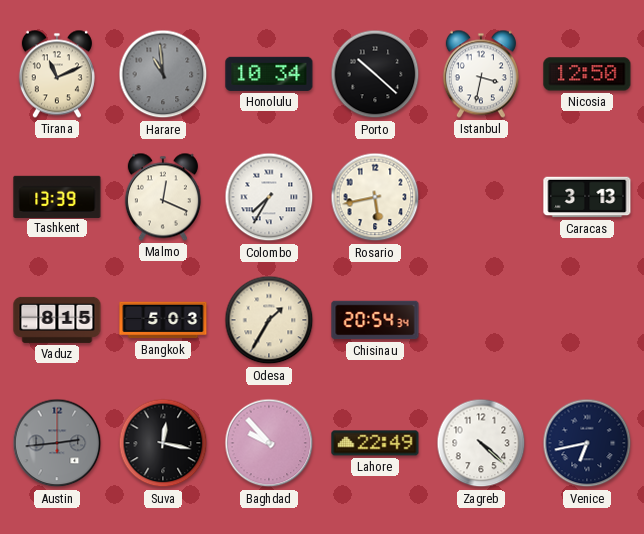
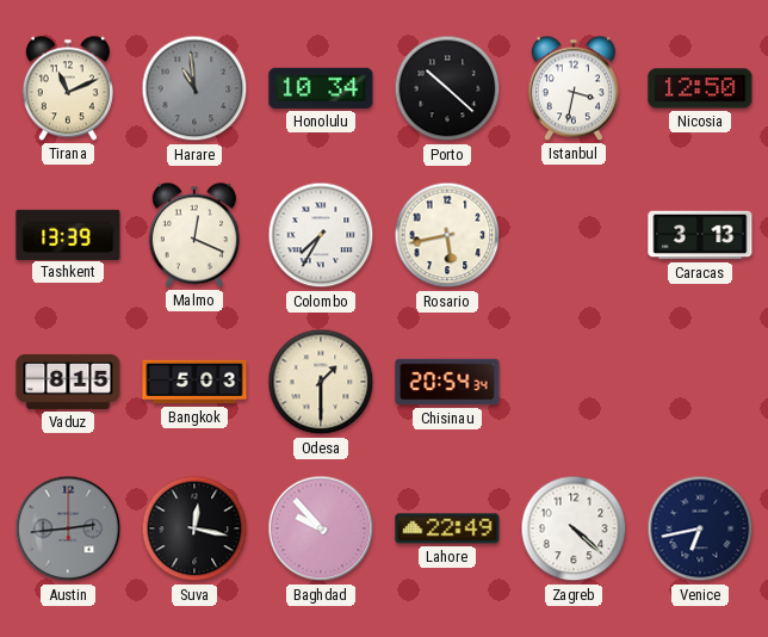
Odesa: 1:35 -> 1:30
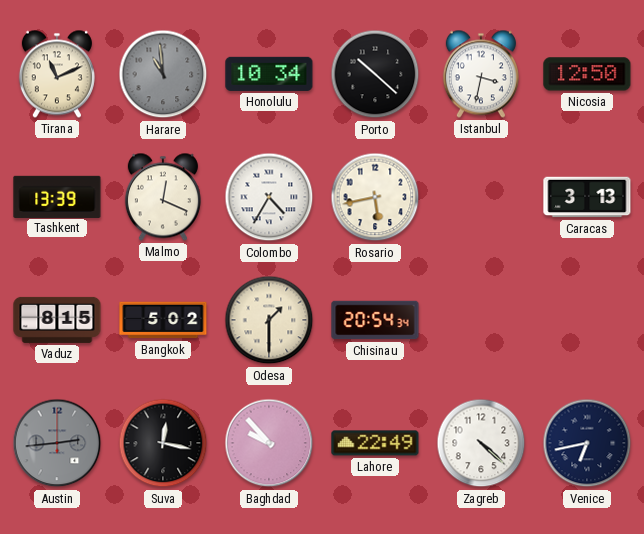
Colombo: 7:35 -> 4:35
Bangkok: 5:03 -> 5:02
